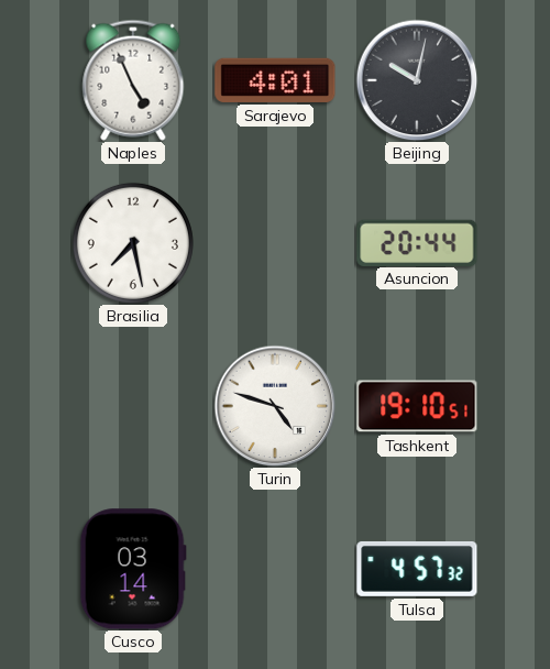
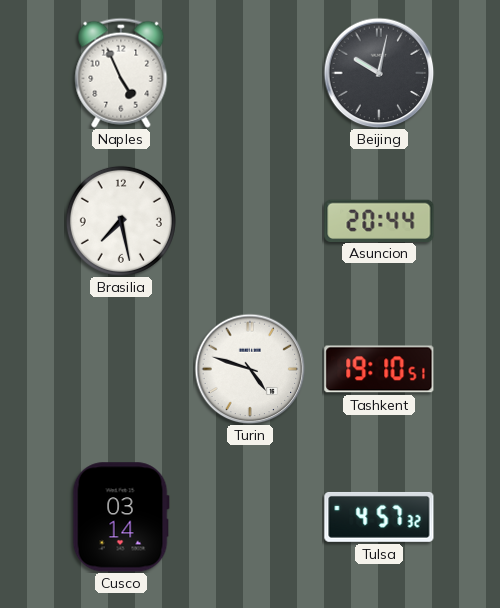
Sarajevo: 4:01 -> none
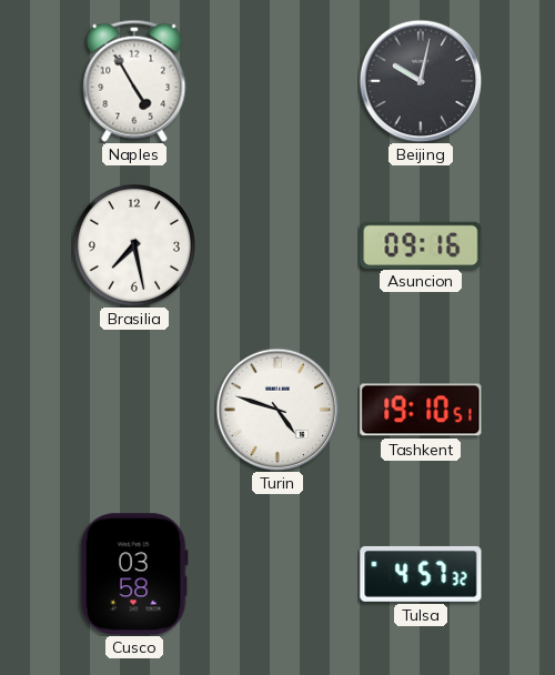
Naples: 4:56 -> 4:55
Asuncion: 20:44 -> 09:16
Cusco: 03:14 -> 03:58
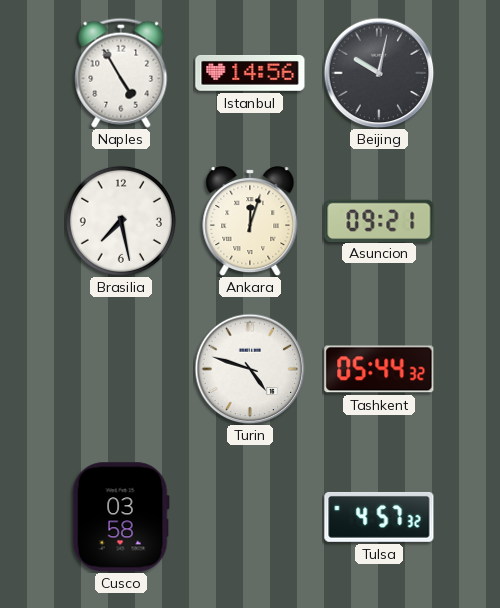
Istanbul: none -> 14:56
Ankara: none -> 12:03
Asuncion: 09:16 -> 09:21
Tashkent: 19:10 -> 05:44
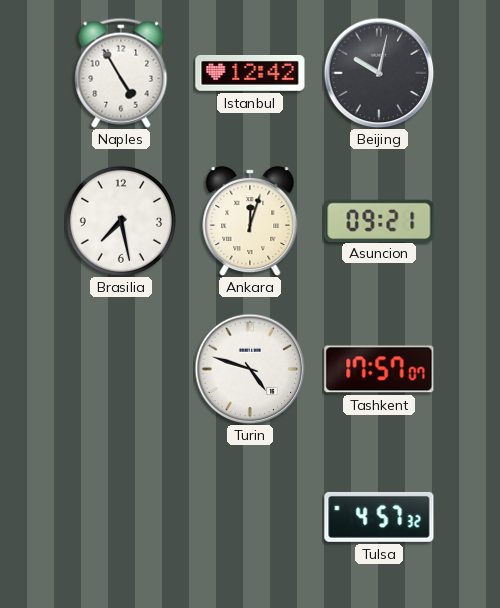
Istanbul: 14:56 -> 12:42
Tashkent: 05:44 -> 17:57
Cusco: 03:58 -> none
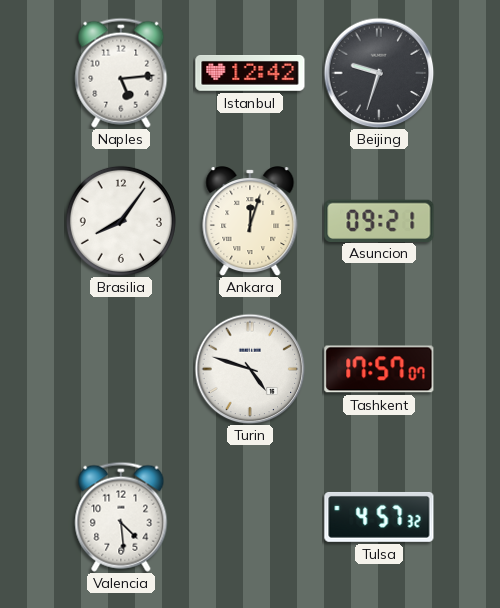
Naples: 4:55 -> 5:14
Beijing: 10:02 -> 9:33
Brasilia: 7:28 -> 8:06
Valencia: none -> 4:29
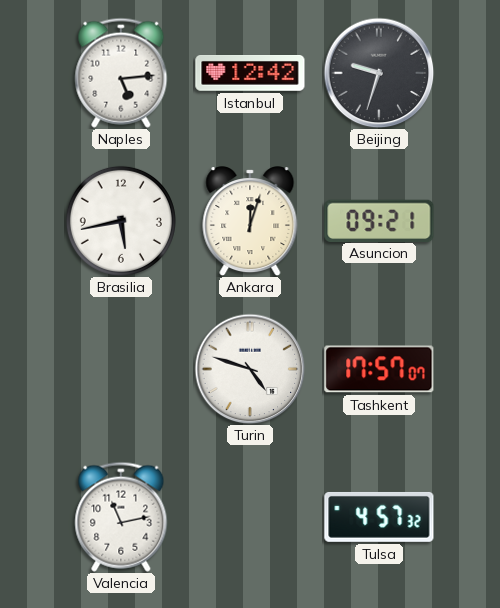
Brasilia: 8:06 -> 5:43
Valencia: 4:29 -> 11:13
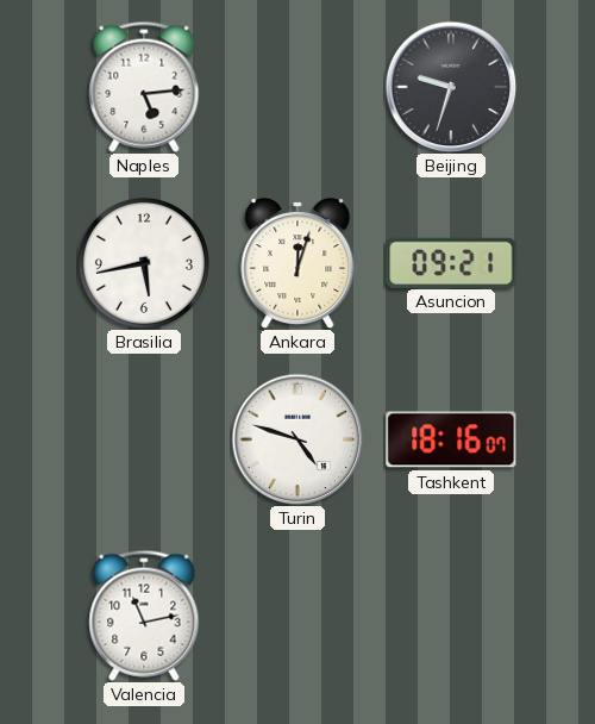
Istanbul: 12:42 -> none
Tashkent: 17:57 -> 18:16
Tulsa: 4:57 -> none
